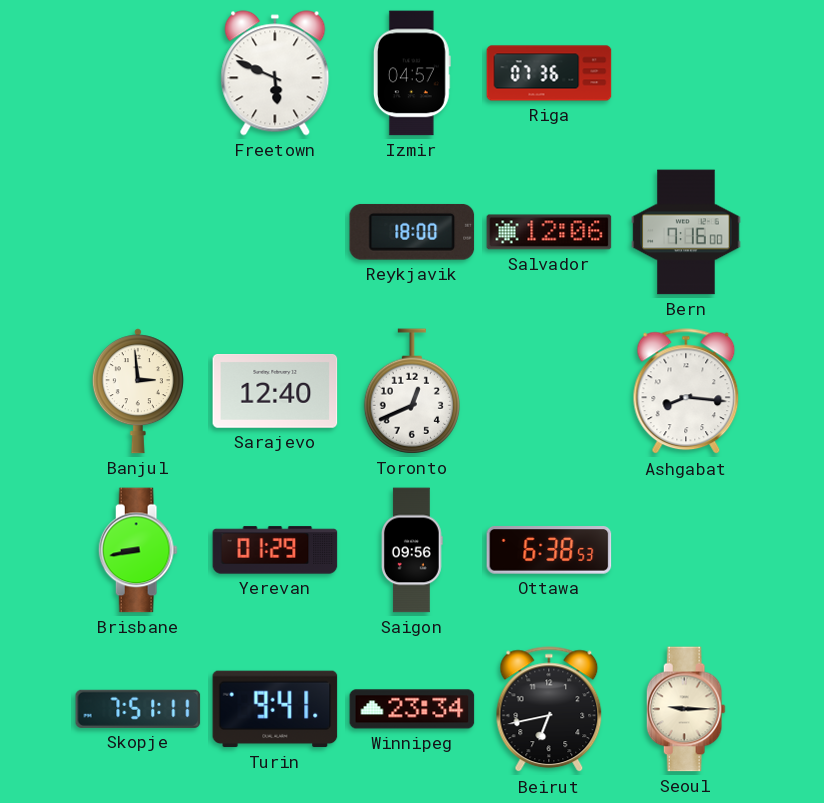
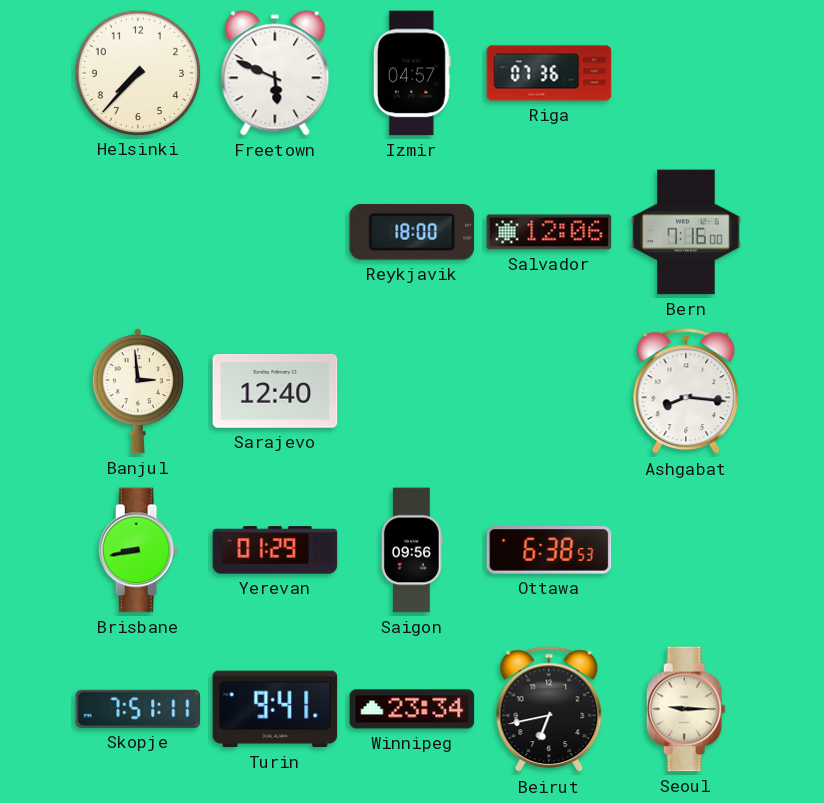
Helsinki: none -> 7:37
Toronto: 12:41 -> none
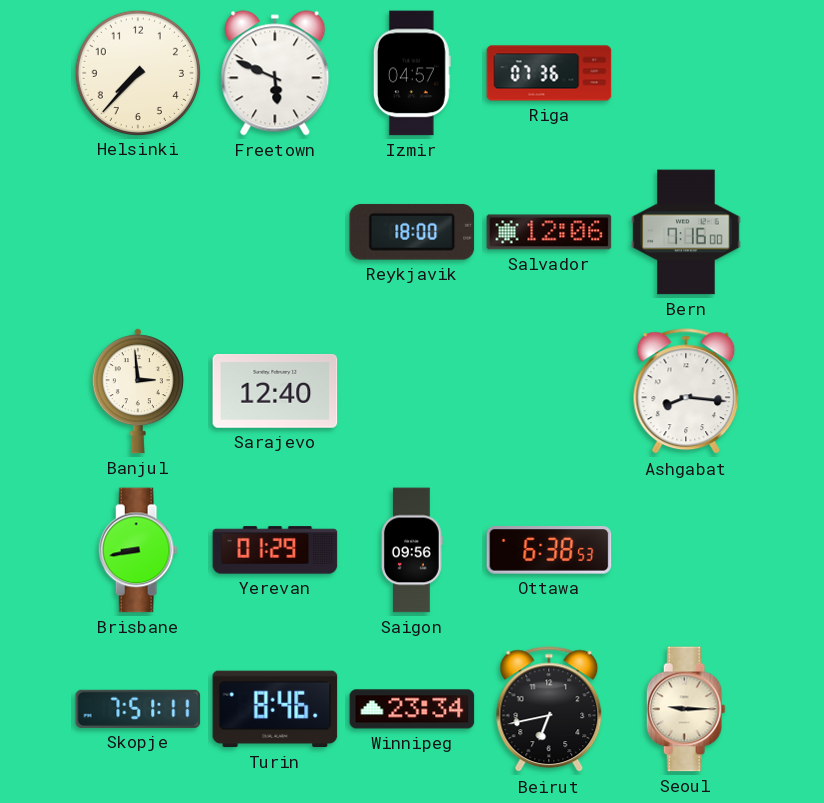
Turin: 9:41 -> 8:46
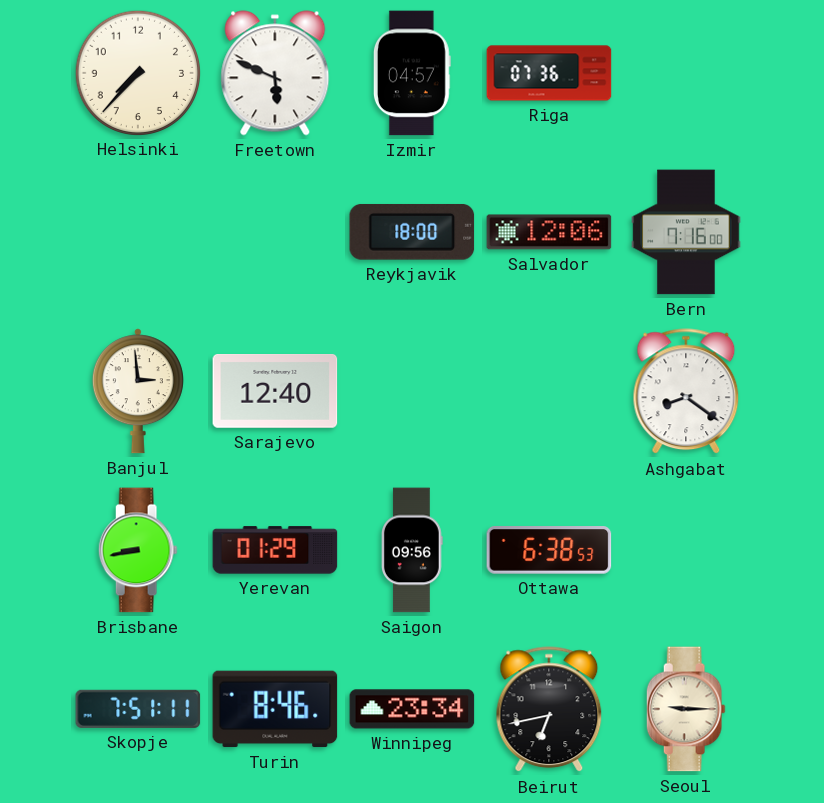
Ashgabat: 8:16 -> 8:21
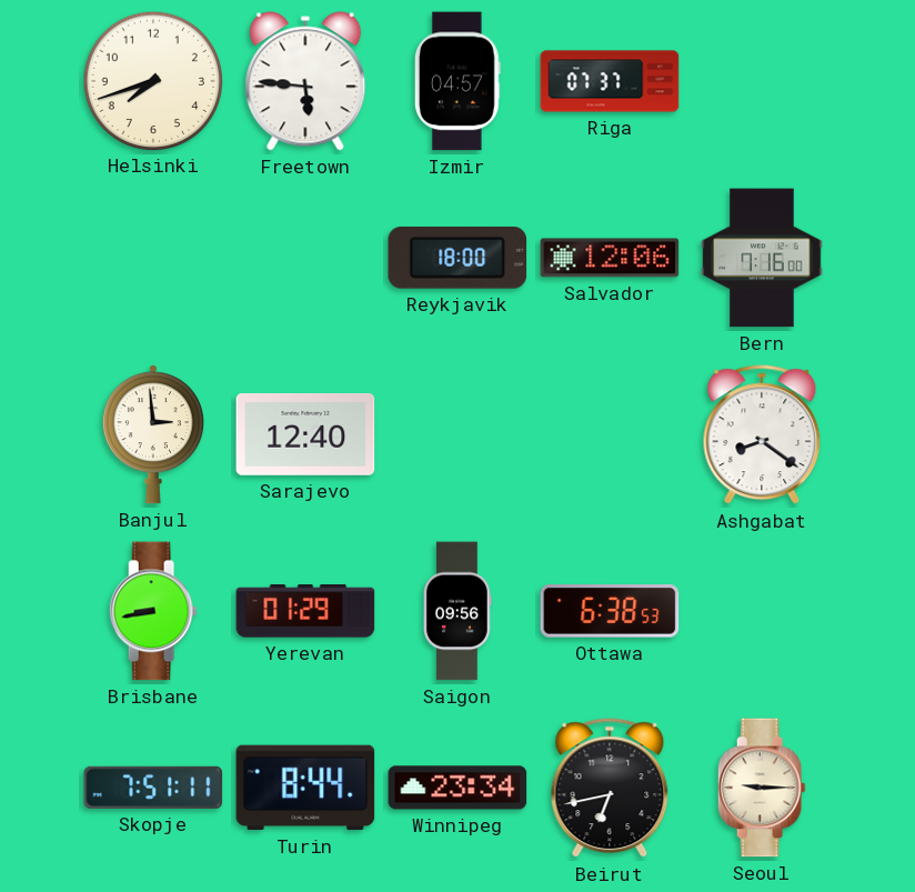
Helsinki: 7:37 -> 7:42
Freetown: 5:49 -> 5:46
Riga: 07:36 -> 07:37
Turin: 8:46 -> 8:44
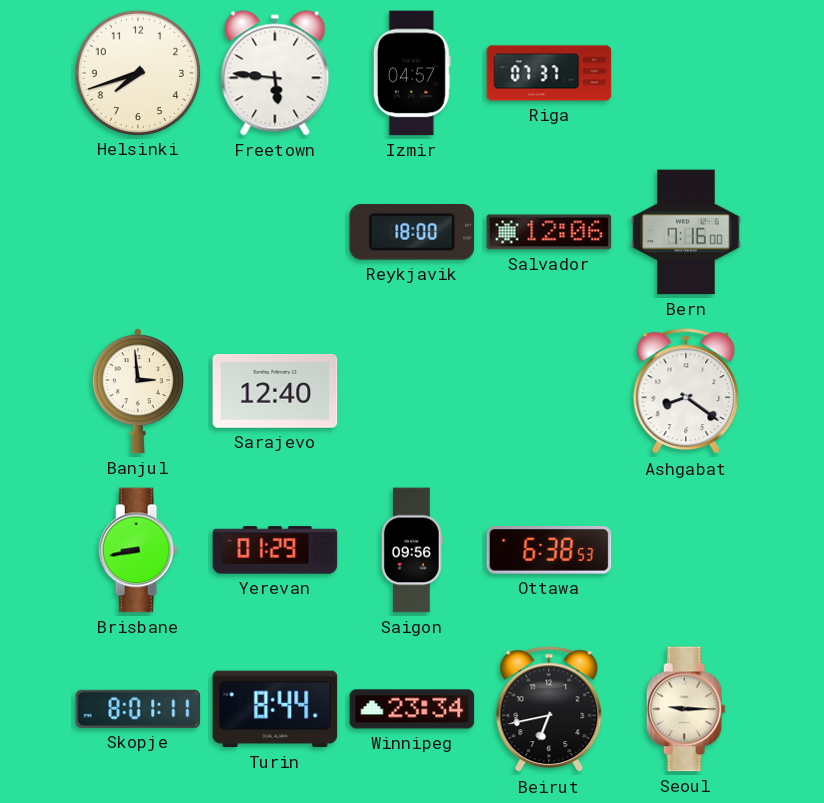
Skopje: 7:51 -> 8:01
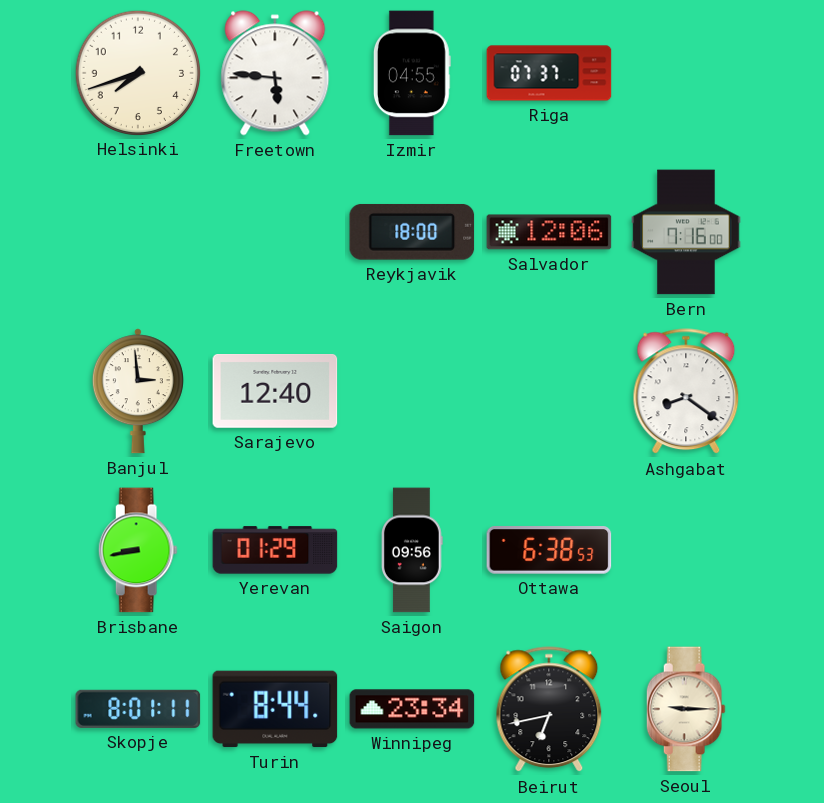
Izmir: 04:57 -> 04:55
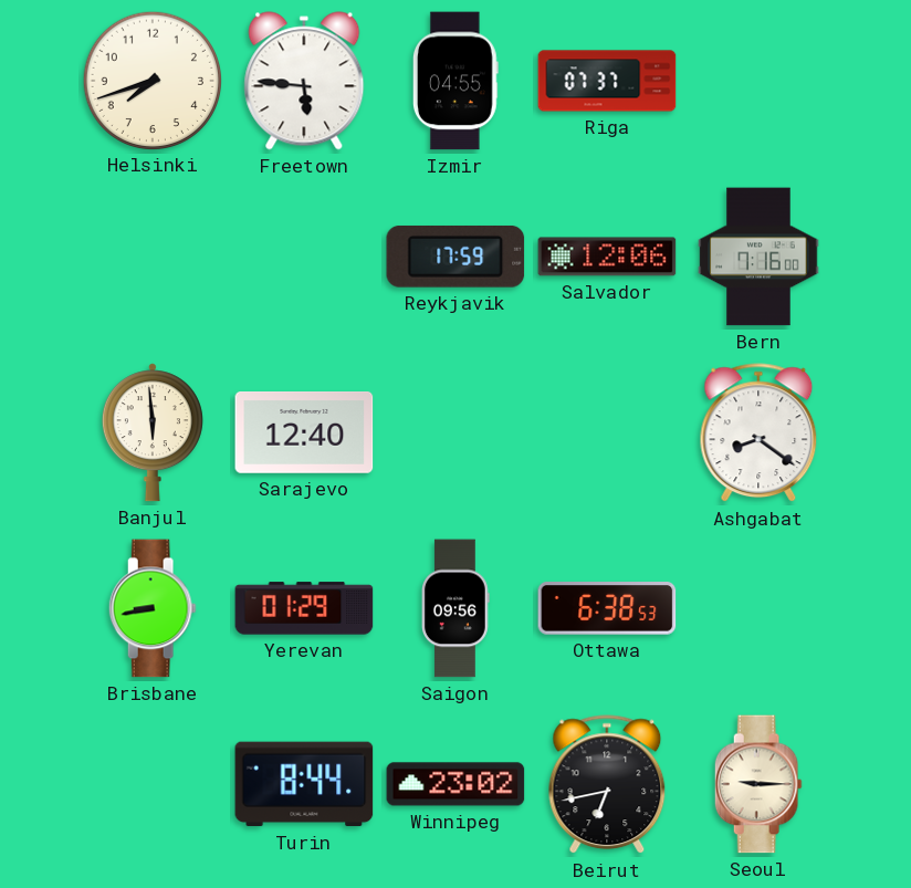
Reykjavik: 18:00 -> 17:59
Banjul: 2:59 -> 5:59
Skopje: 8:01 -> none
Winnipeg: 23:34 -> 23:02
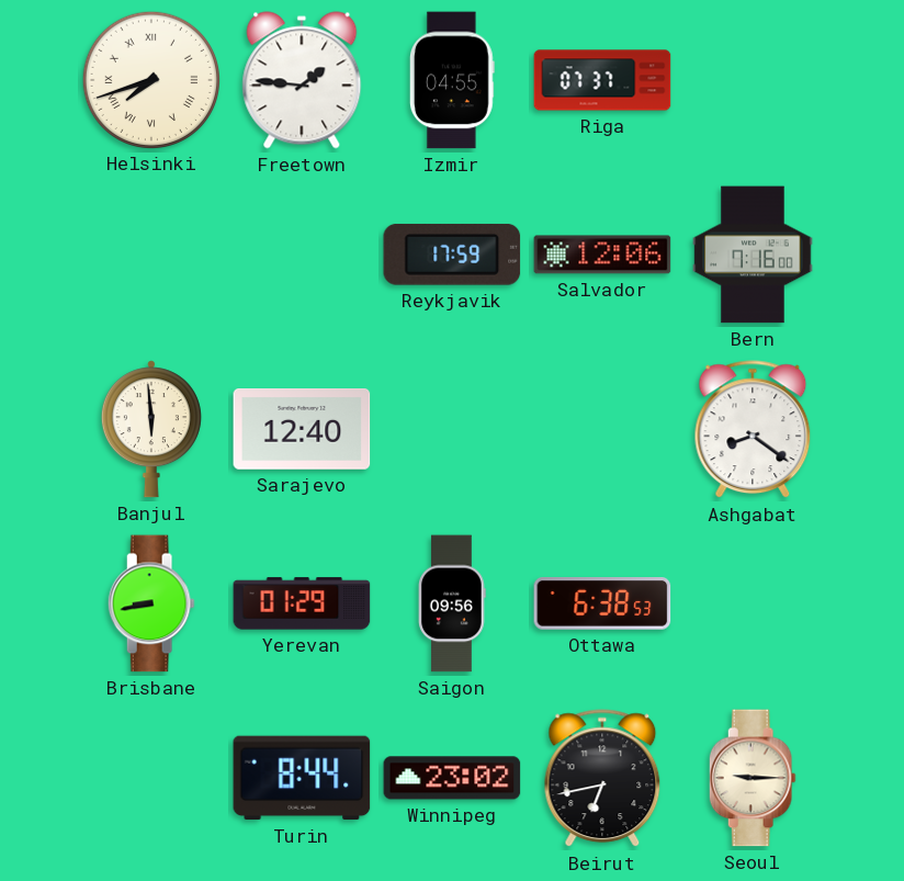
Helsinki numerals: Arabic -> Roman
Freetown: 5:46 -> 1:46
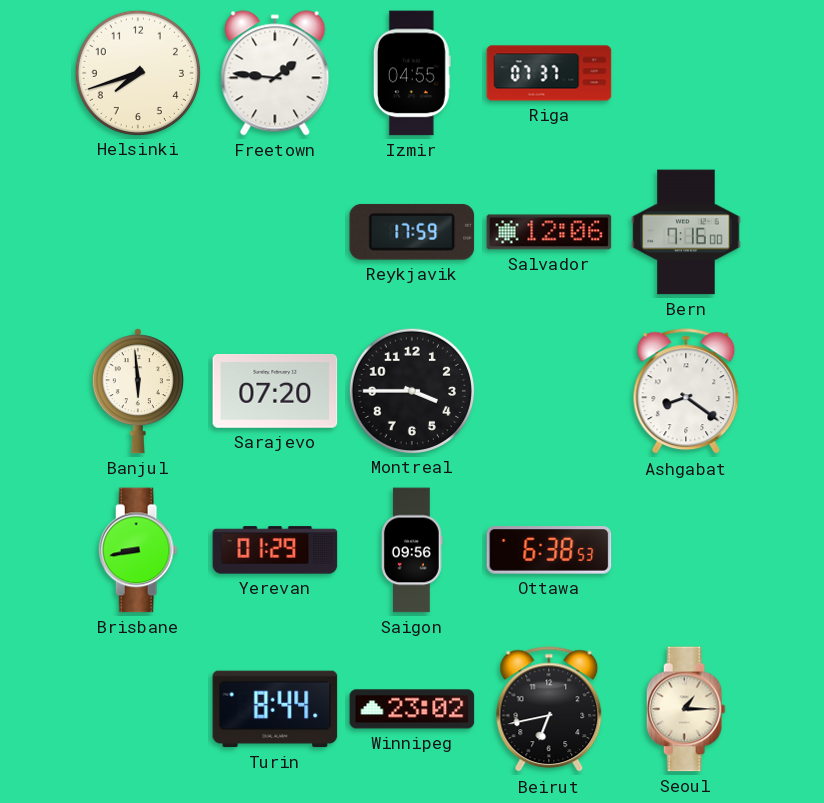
Helsinki numerals: Roman -> Arabic
Sarajevo: 12:40 -> 07:20
Montreal: none -> 3:45
Seoul: 9:15 -> 1:15
